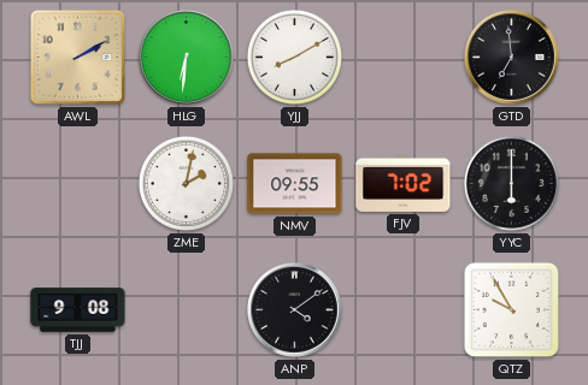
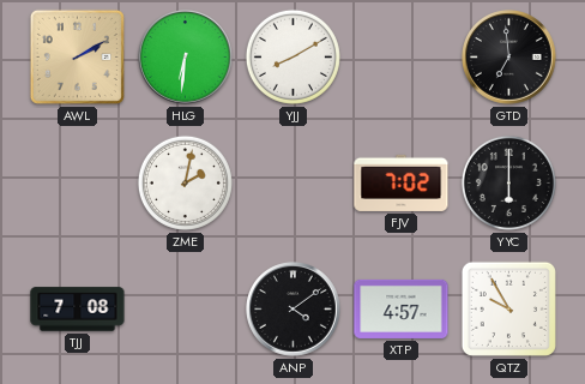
NMV: 09:55 -> none
TJJ: 9:08 -> 7:08
XTP: none -> 4:57
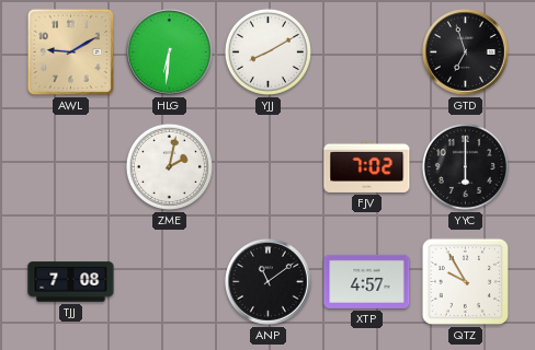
AWL: 2:10 -> 9:10
GTD: 6:59 -> 6:57
ANP: 4:09 -> 11:09
